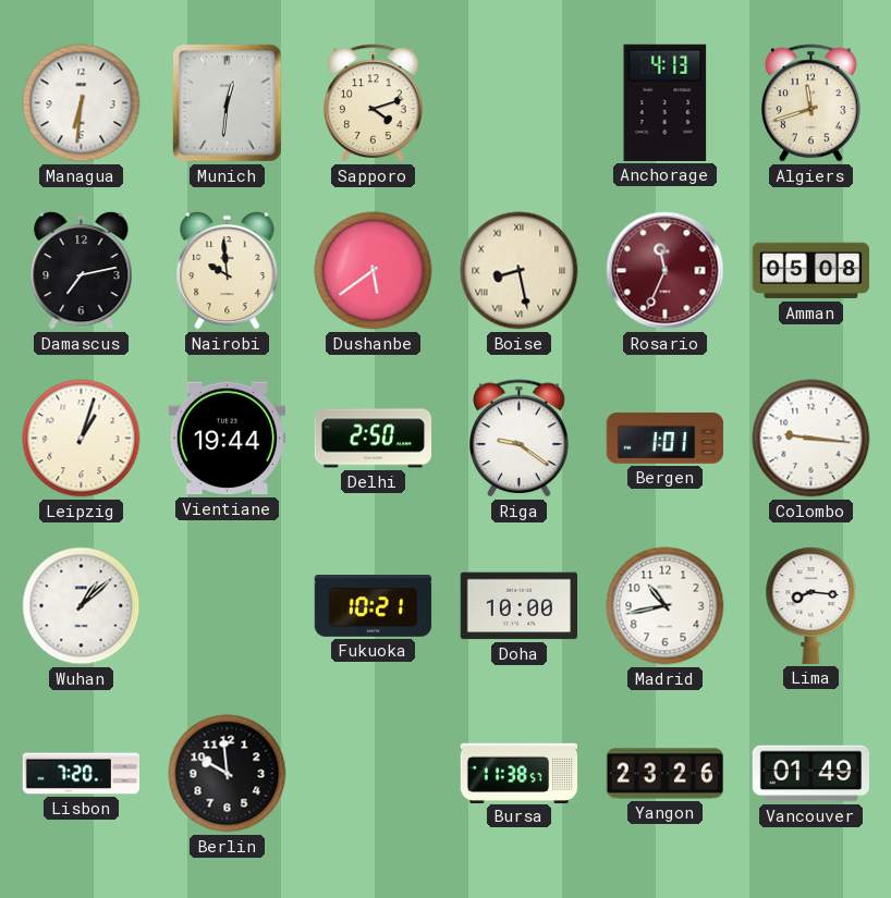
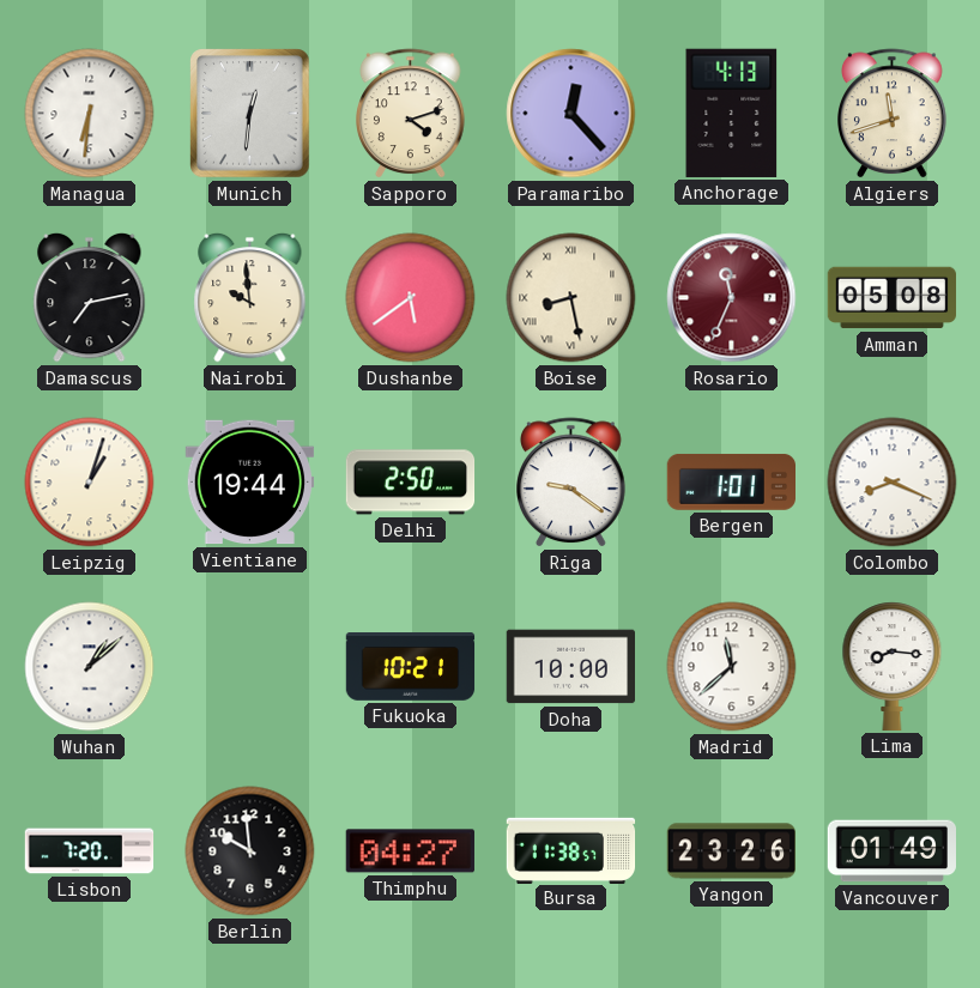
Paramaribo: none -> 12:23
Colombo: 9:16 -> 8:19
Madrid: 10:43 -> 11:38
Thimphu: none -> 04:27
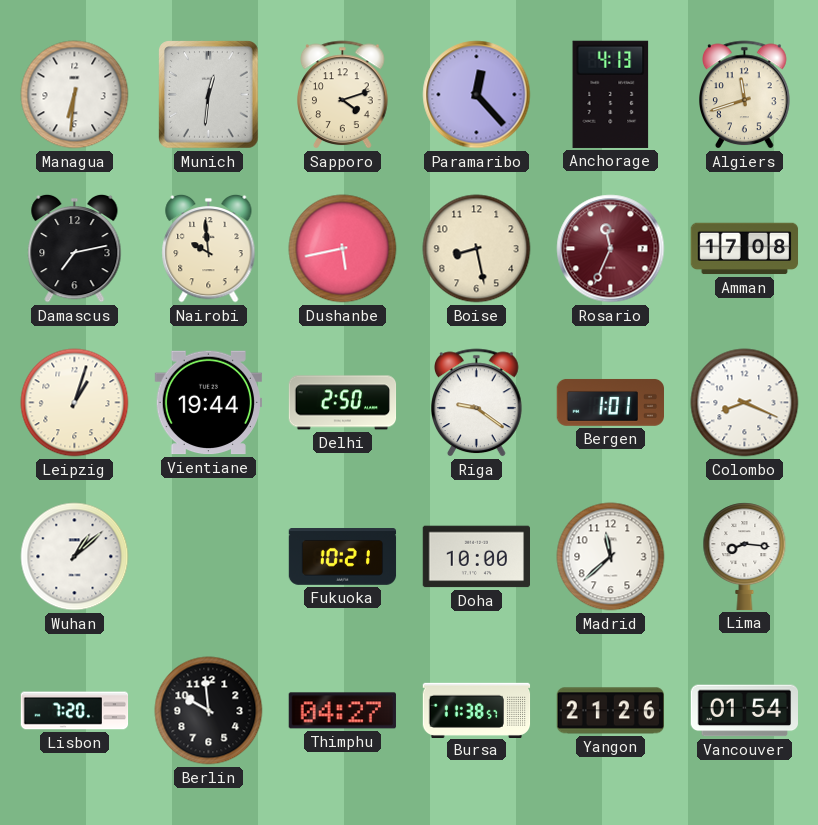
Dushanbe: 5:39 -> 5:43
Boise numerals: Roman -> Arabic
Amman: 05:08 -> 17:08
Yangon: 23:26 -> 21:26
Vancouver: 01:49 -> 01:54
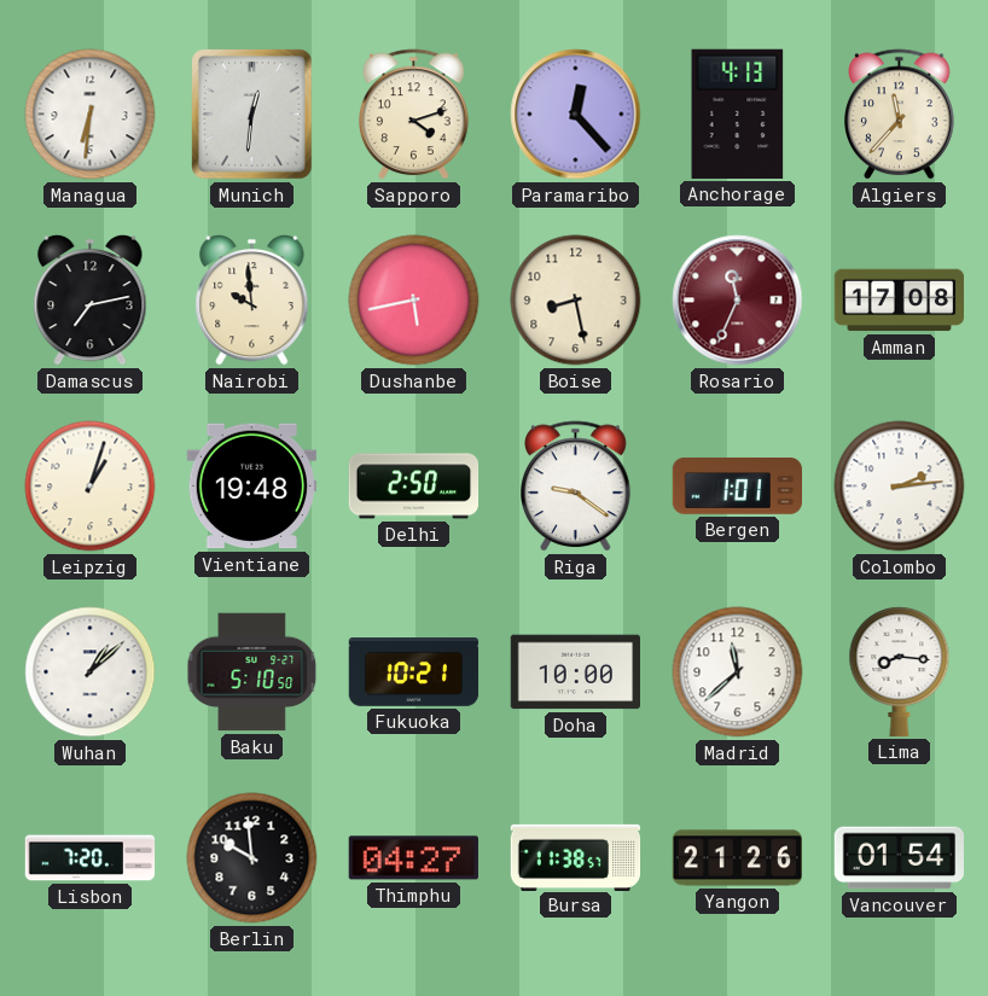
Algiers: 11:42 -> 11:37
Vientiane: 19:44 -> 19:48
Colombo: 8:19 -> 2:14
Baku: none -> 5:10
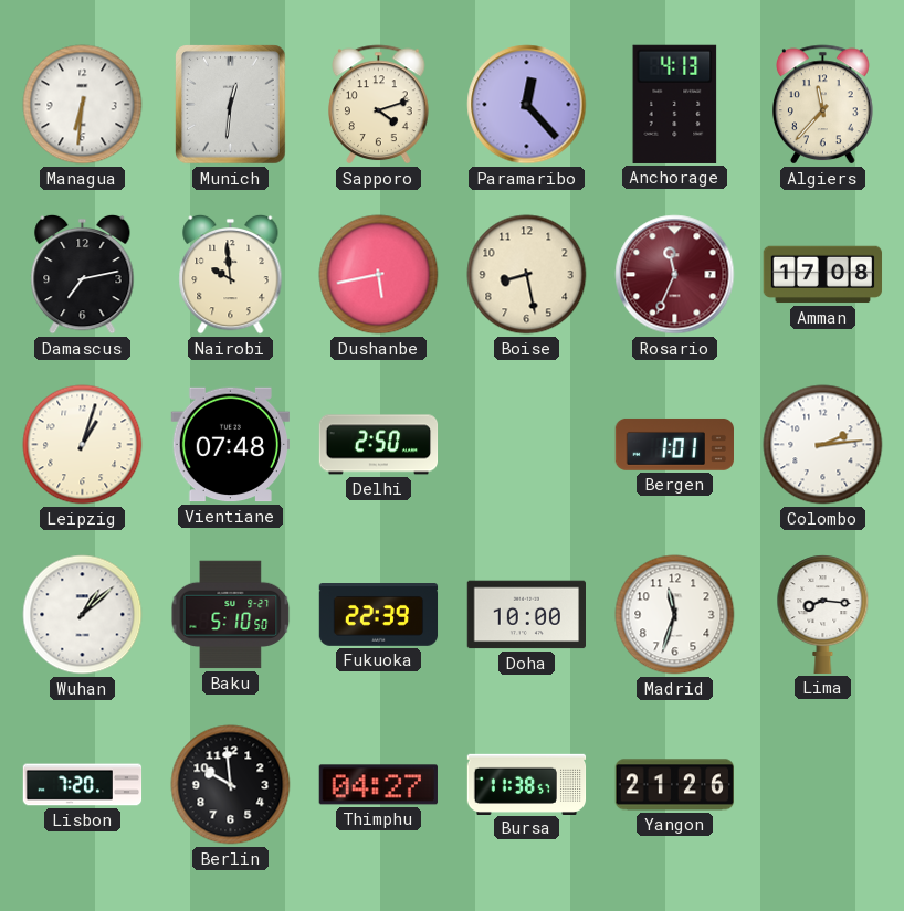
Vientiane: 19:48 -> 07:48
Riga: 9:21 -> none
Fukuoka: 10:21 -> 22:39
Madrid: 11:38 -> 11:33
Vancouver: 01:54 -> none
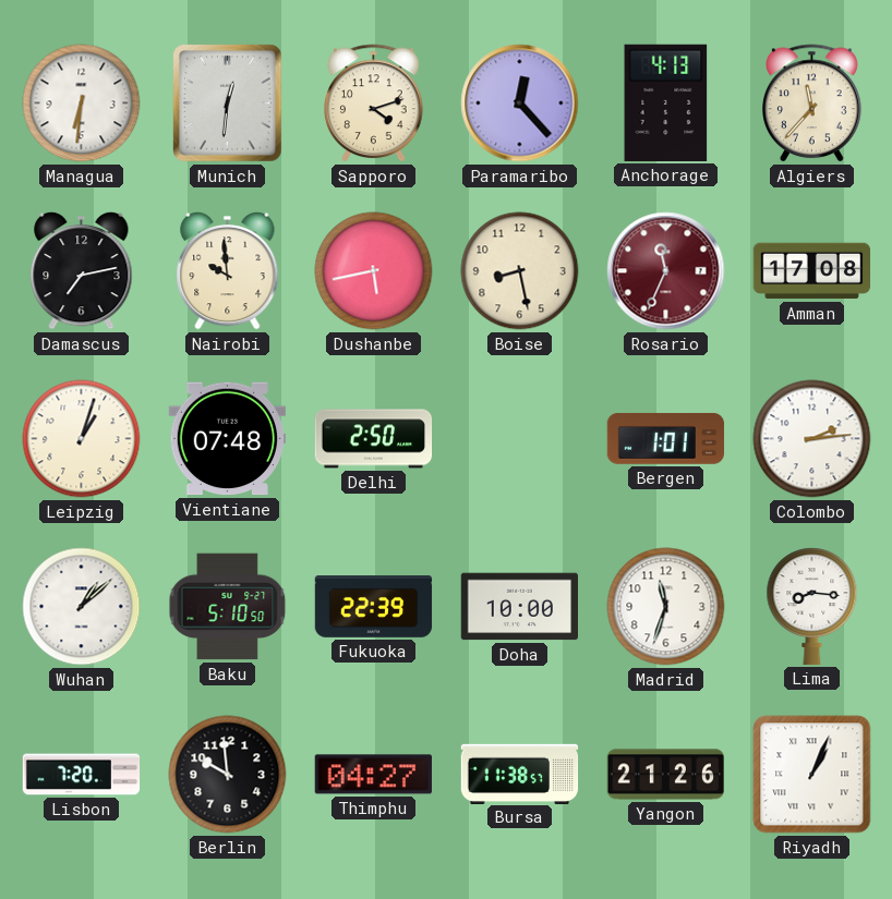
Riyadh: none -> 1:04
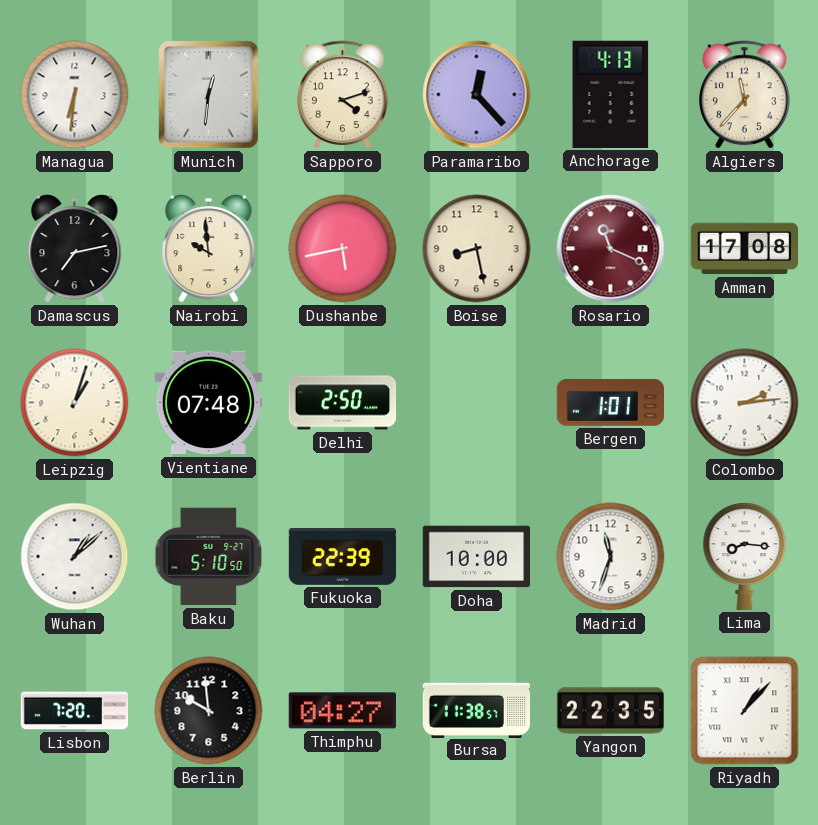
Rosario: 11:34 -> 11:19
Yangon: 21:26 -> 22:35
Riyadh: 1:04 -> 1:07
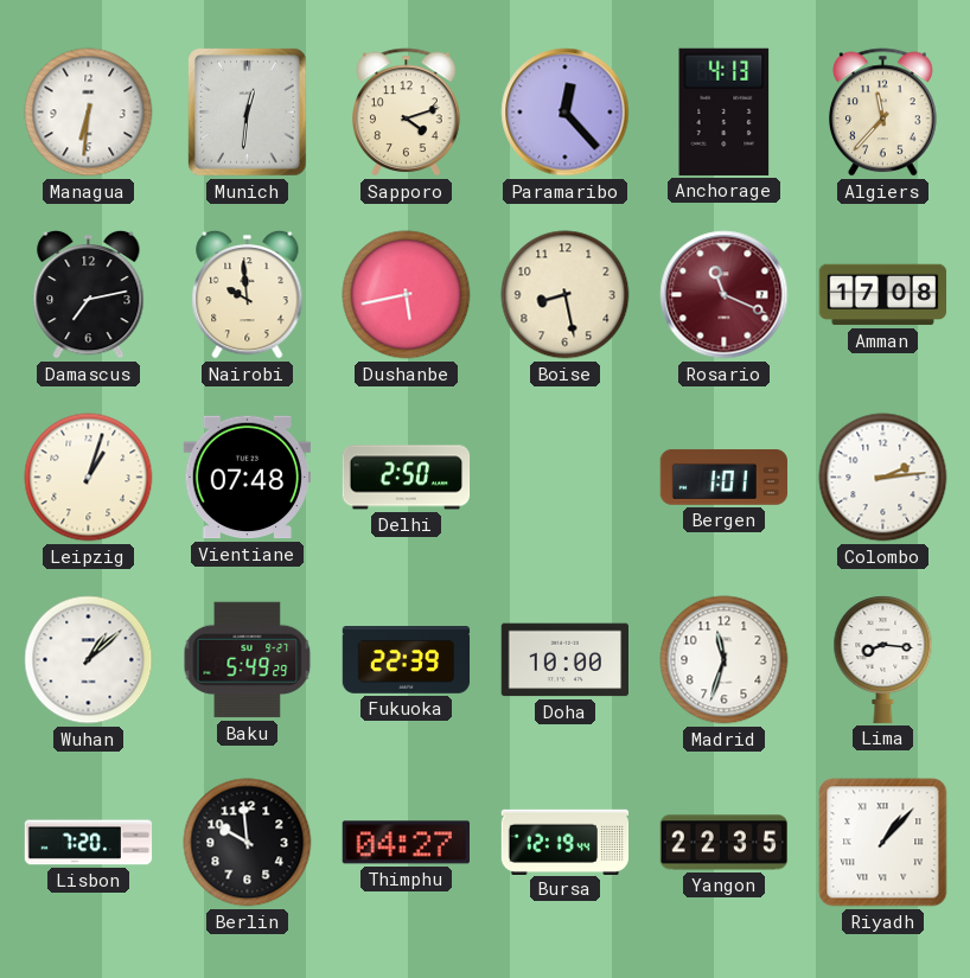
Baku: 5:10 -> 5:49
Bursa: 11:38 -> 12:19
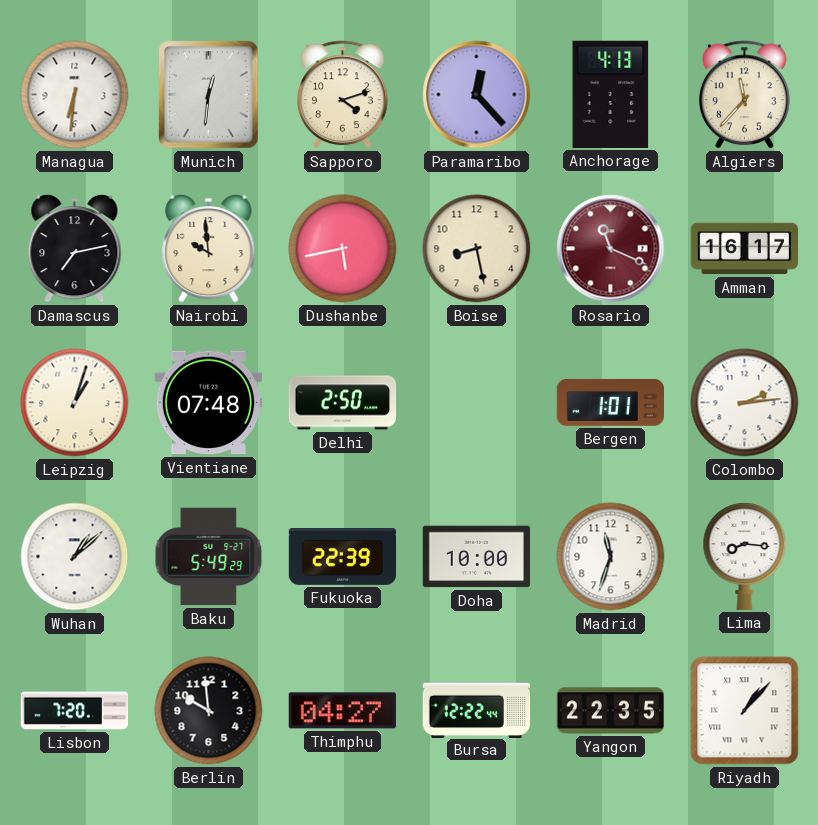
Amman: 17:08 -> 16:17
Bursa: 12:19 -> 12:22
